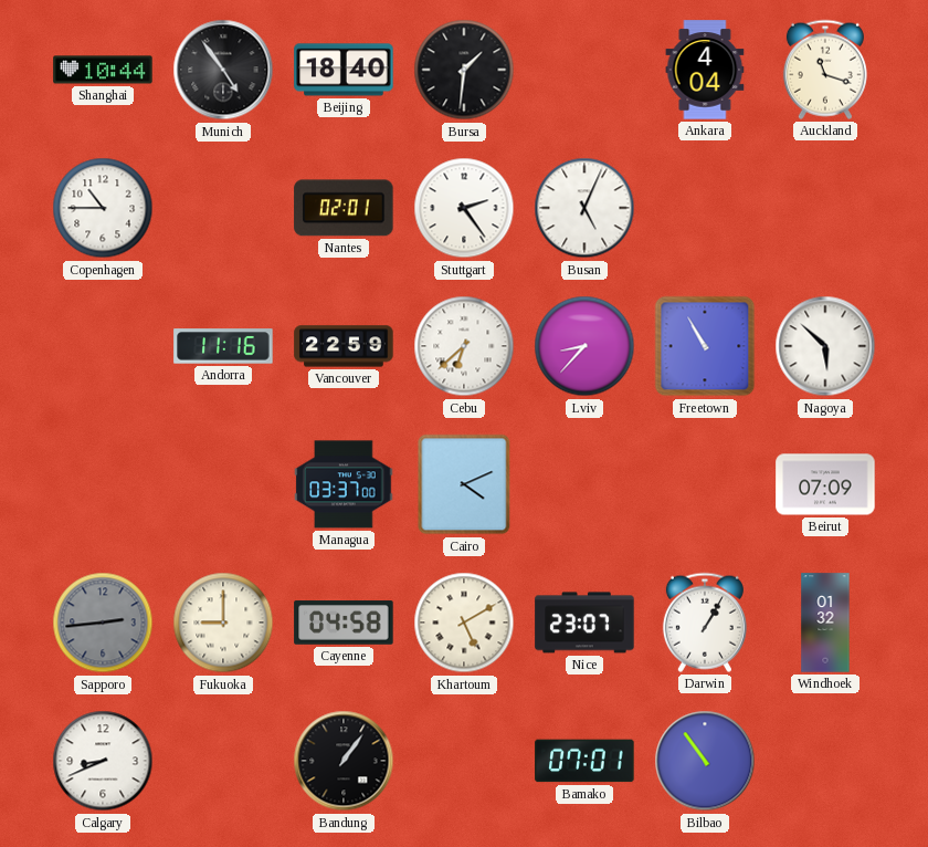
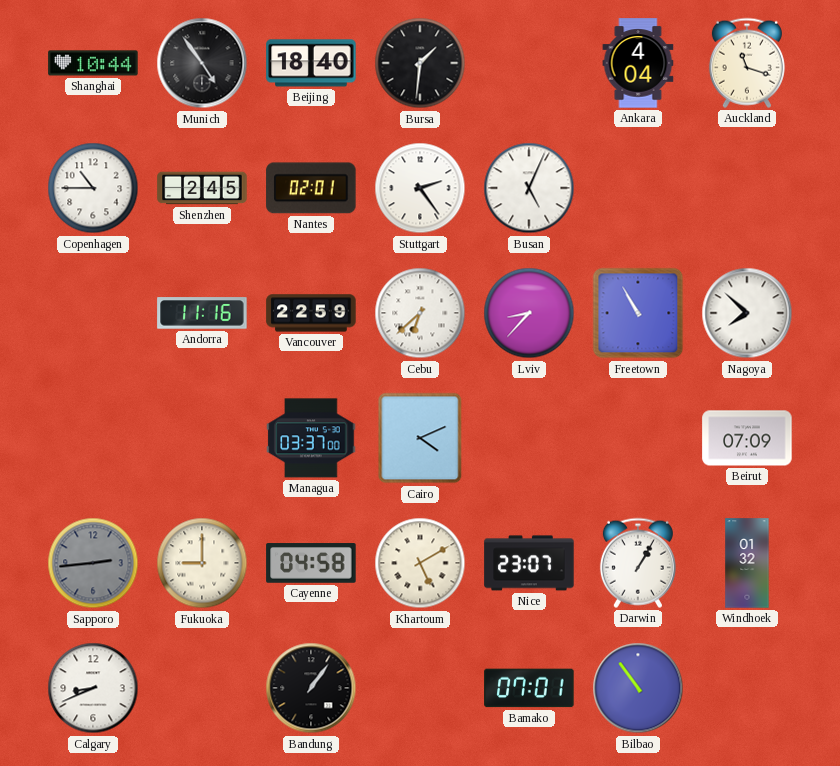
Shenzhen: none -> 2:45
Nagoya: 5:52 -> 7:52
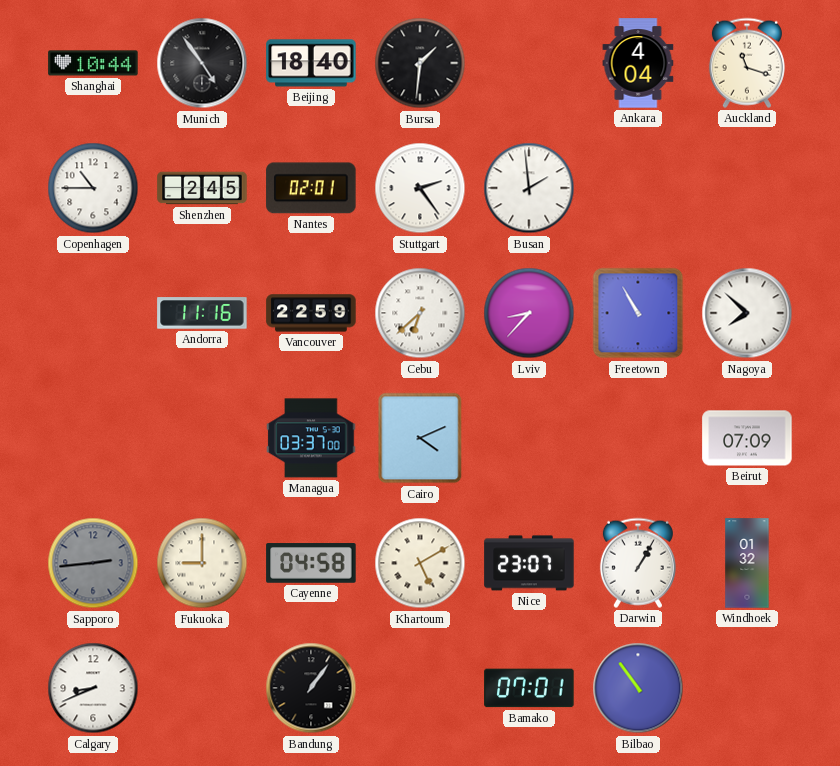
Busan: 5:04 -> 1:59
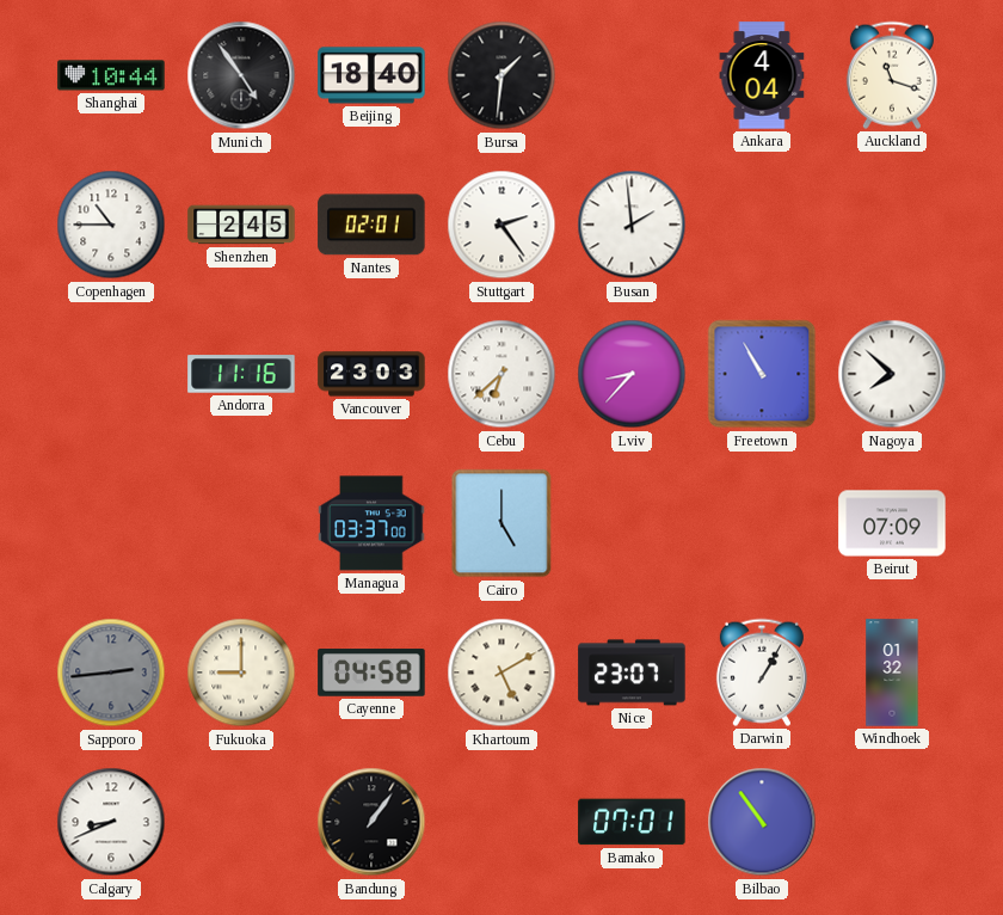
Vancouver: 22:59 -> 23:03
Cairo: 4:11 -> 5:00
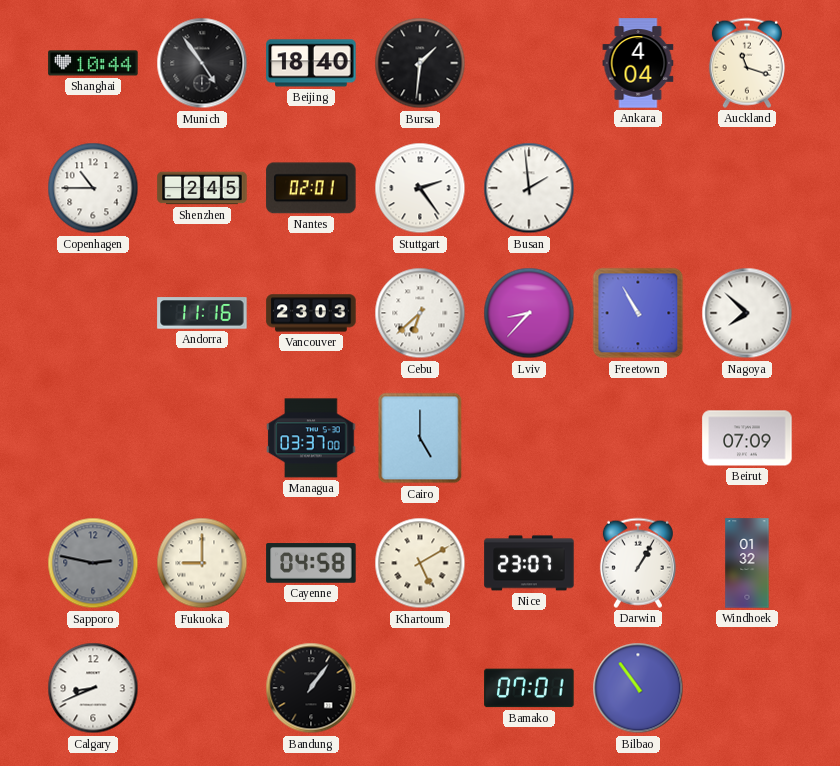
Sapporo: 2:44 -> 2:47
